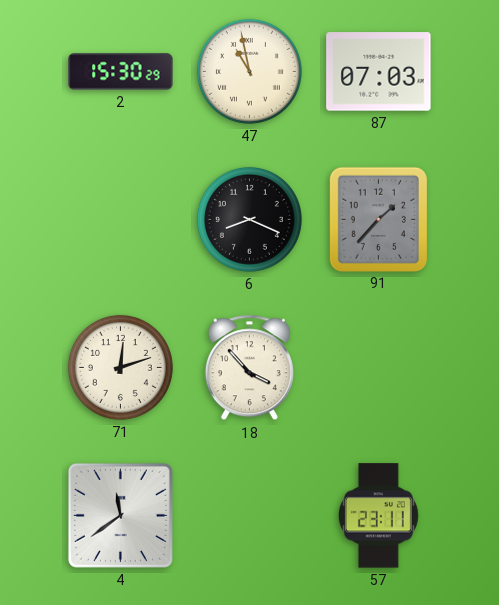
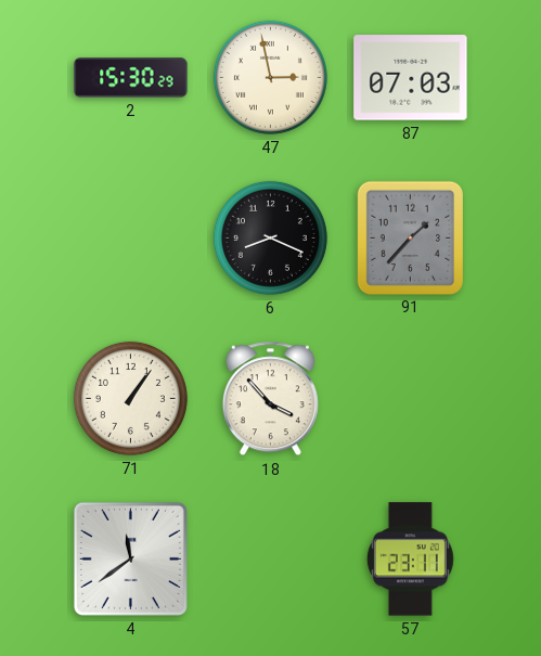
47: 10:58 -> 2:58
71: 12:12 -> 1:06
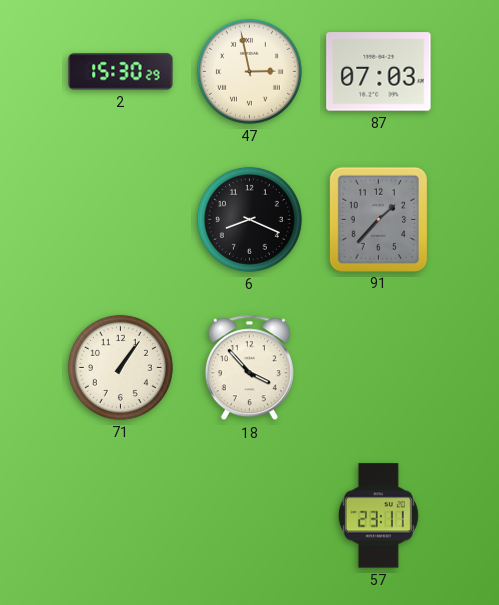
4: 11:39 -> none
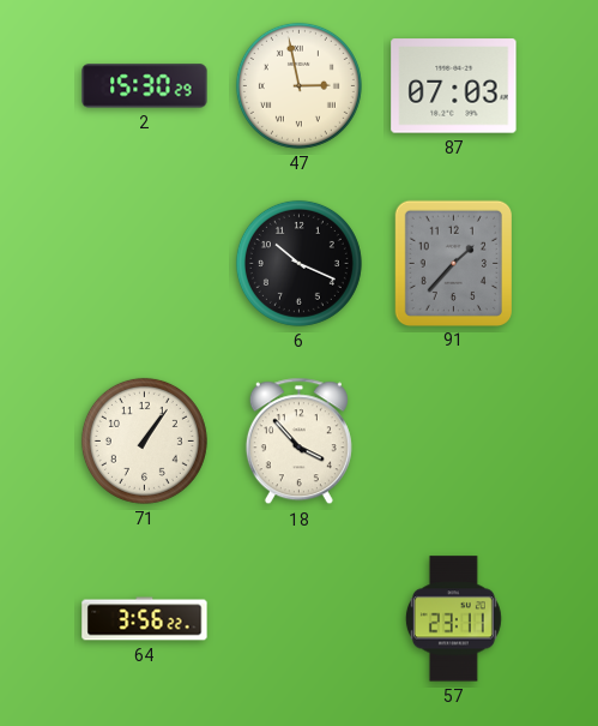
6: 8:19 -> 10:19
64: none -> 3:56
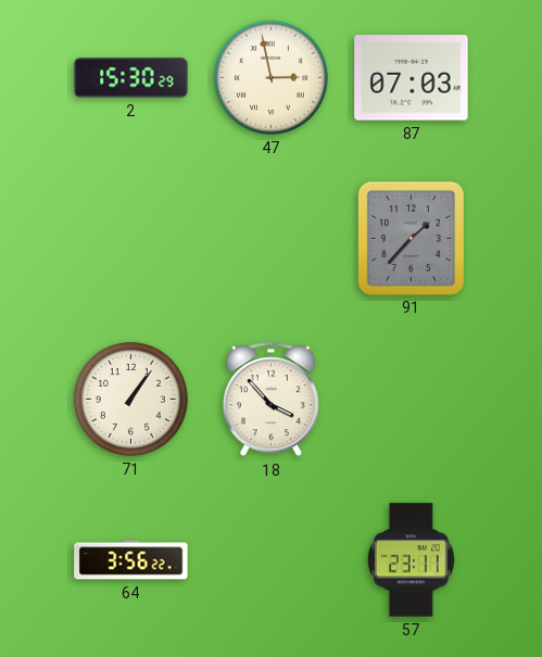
6: 10:19 -> none
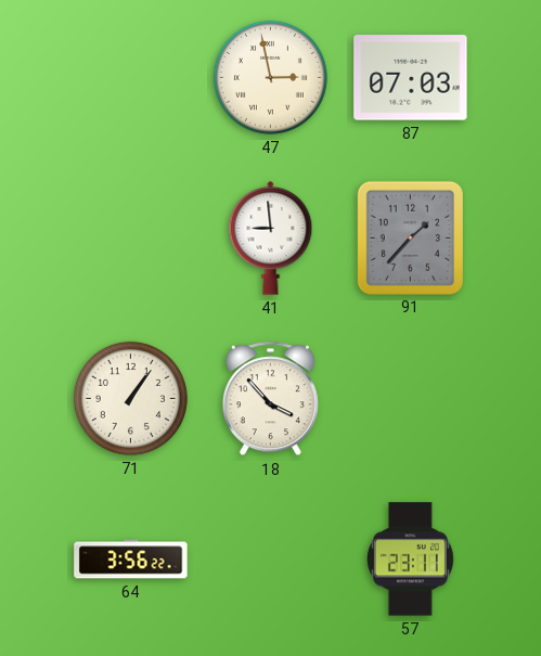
2: 15:30 -> none
41: none -> 8:59
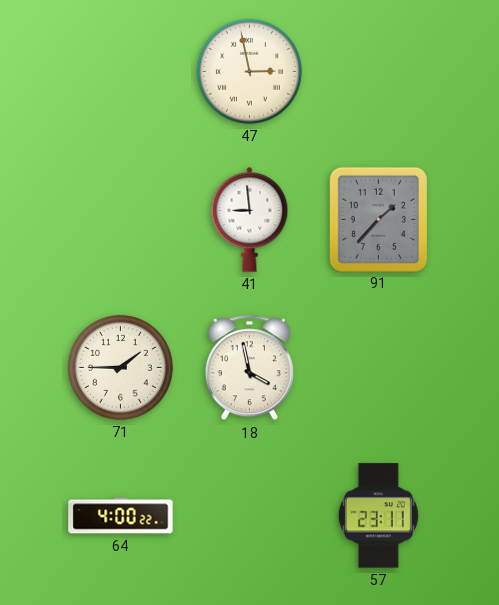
87: 07:03 -> none
71: 1:06 -> 1:45
18: 3:53 -> 3:58
64: 3:56 -> 4:00
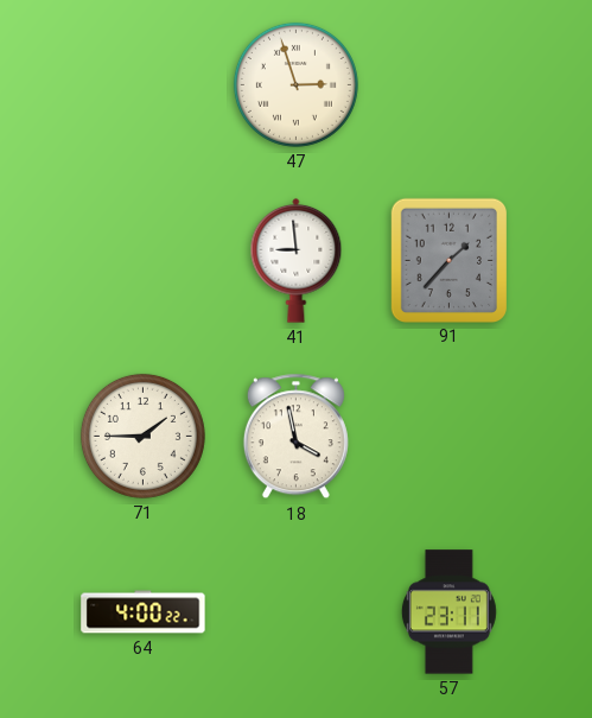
47: 2:58 -> 2:57
